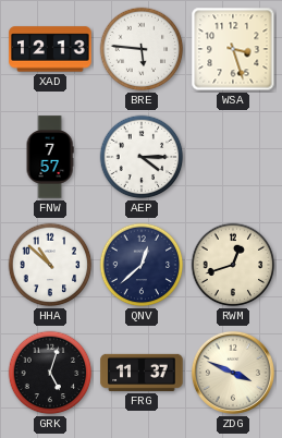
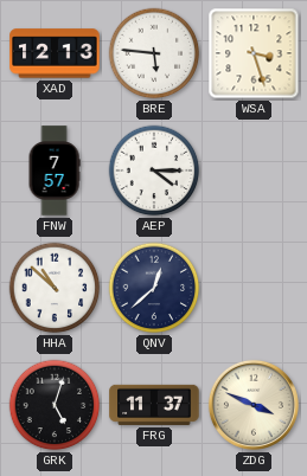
RWM: 12:42 -> none
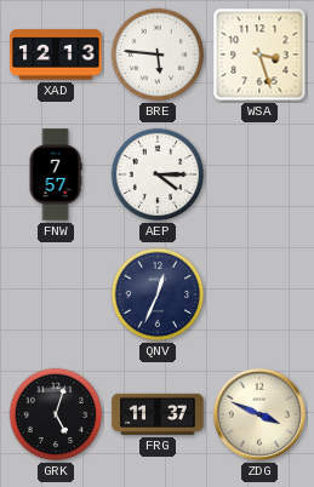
HHA: 10:52 -> none
QNV: 12:38 -> 12:34
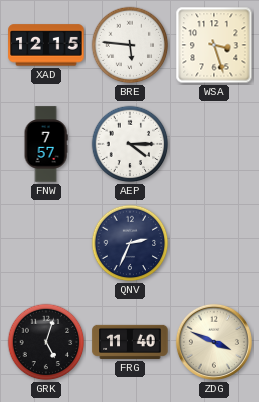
XAD: 12:13 -> 12:15
QNV: 12:34 -> 2:34
FRG: 11:37 -> 11:40
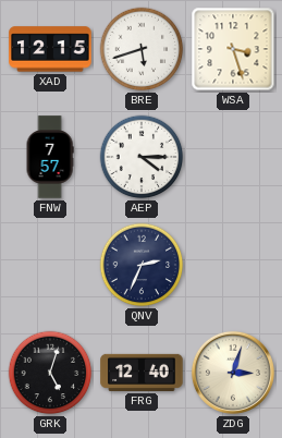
BRE: 5:46 -> 5:42
FRG: 11:40 -> 12:40
ZDG: 3:49 -> 3:03
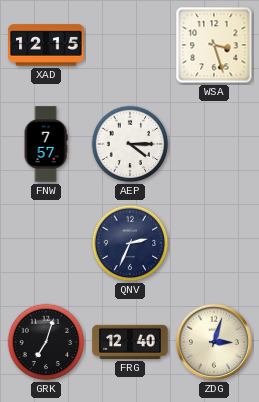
BRE: 5:42 -> none
GRK: 5:03 -> 7:03
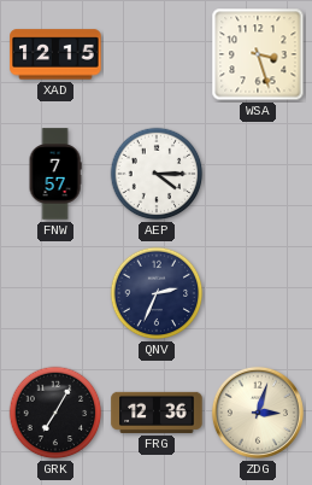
GRK: 7:03 -> 7:05
FRG: 12:40 -> 12:36
